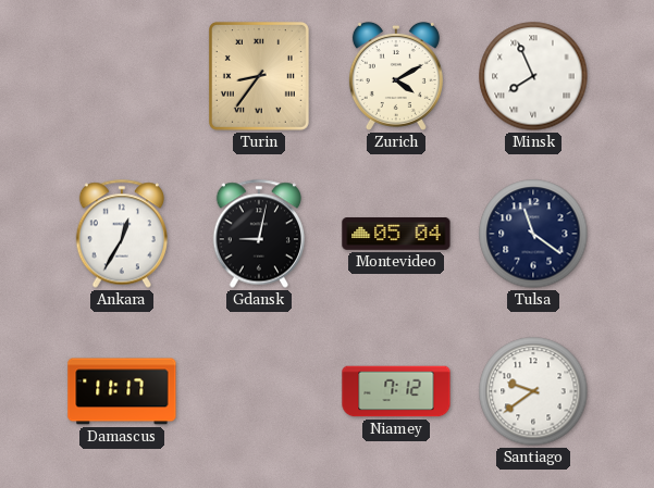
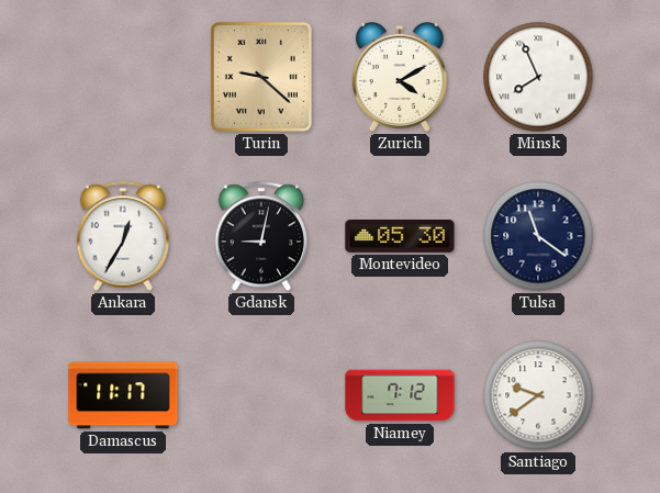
Turin: 8:36 -> 9:22
Montevideo: 05:04 -> 05:30
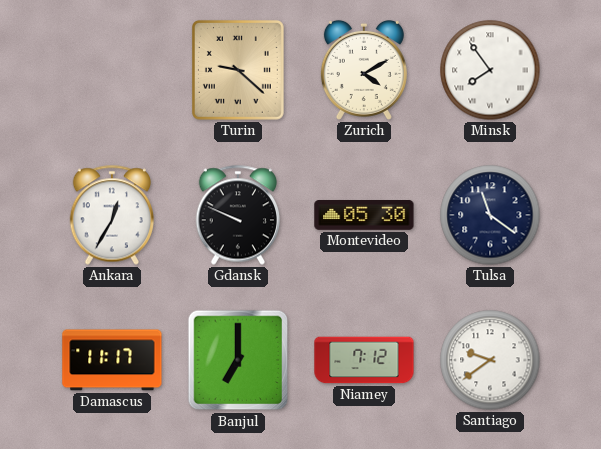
Minsk: 7:56 -> 7:54
Gdansk: 9:02 -> 9:49
Banjul: none -> 7:00
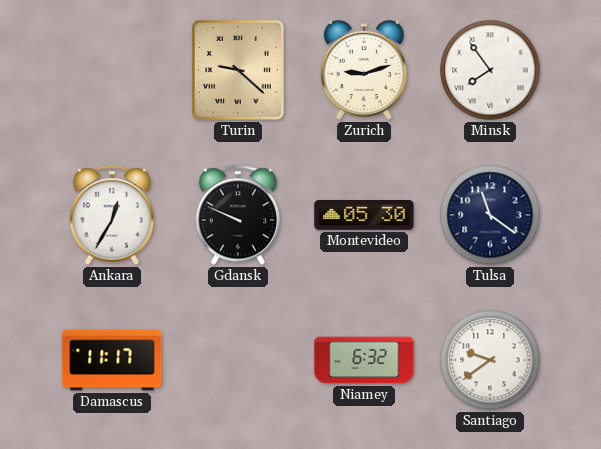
Zurich: 4:10 -> 9:12
Banjul: 7:00 -> none
Niamey: 7:12 -> 6:32
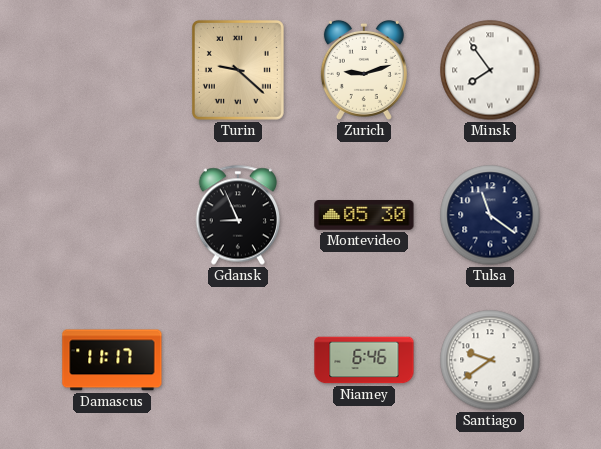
Ankara: 12:35 -> none
Gdansk: 9:49 -> 8:56
Niamey: 6:32 -> 6:46
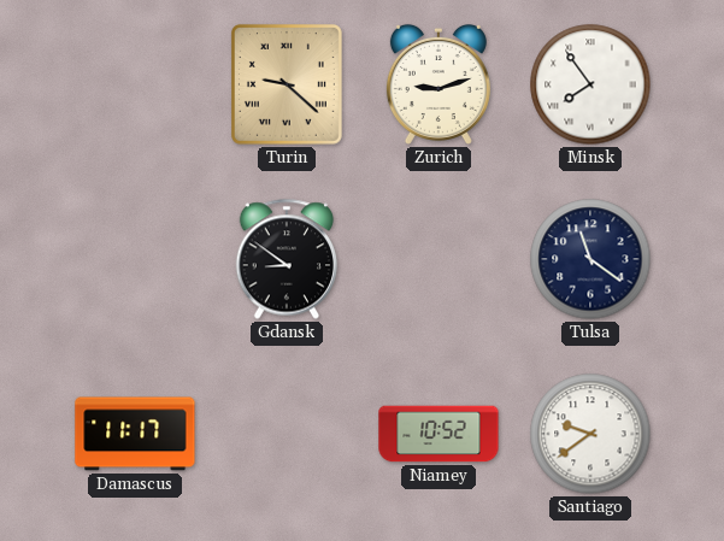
Gdansk: 8:56 -> 8:51
Montevideo: 05:30 -> none
Niamey: 6:46 -> 10:52
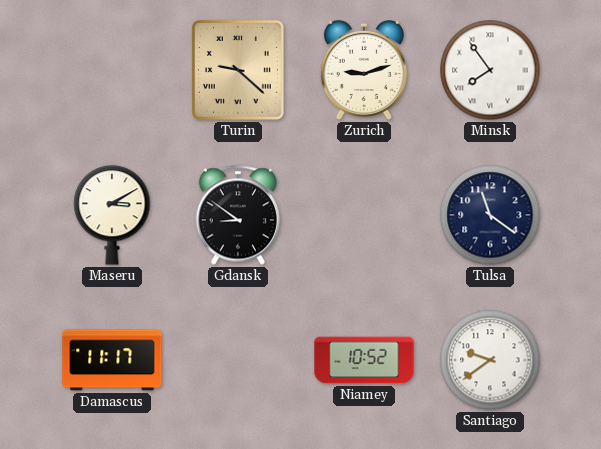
Maseru: none -> 3:10
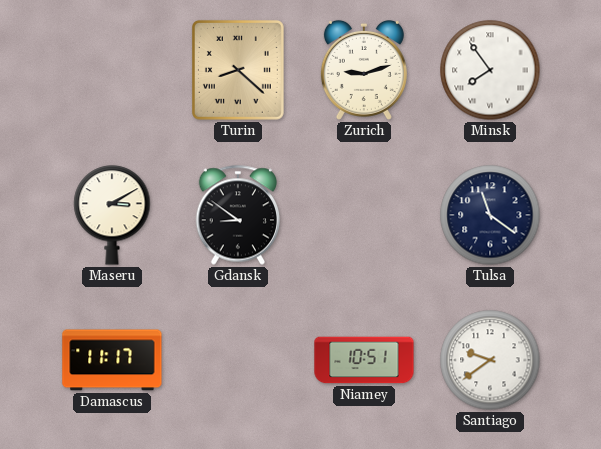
Turin: 9:22 -> 8:22
Niamey: 10:52 -> 10:51
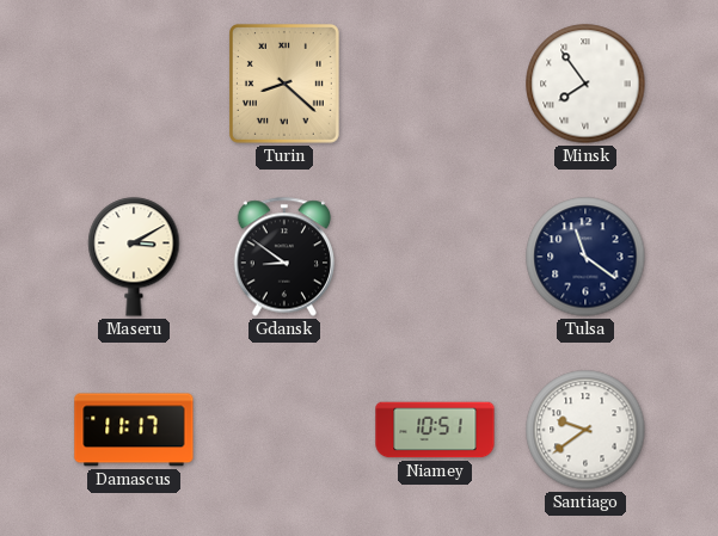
Zurich: 9:12 -> none
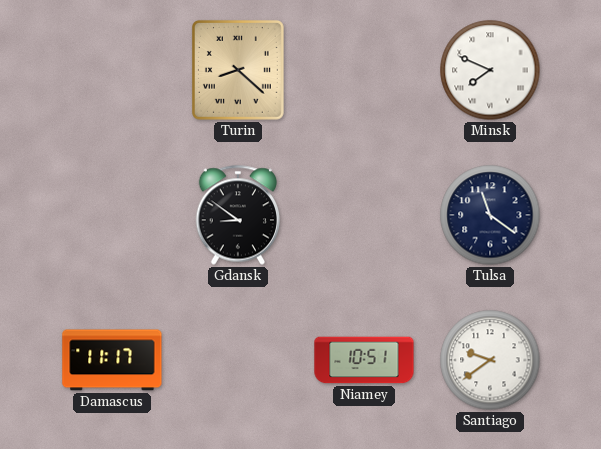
Minsk: 7:54 -> 7:49
Maseru: 3:10 -> none
